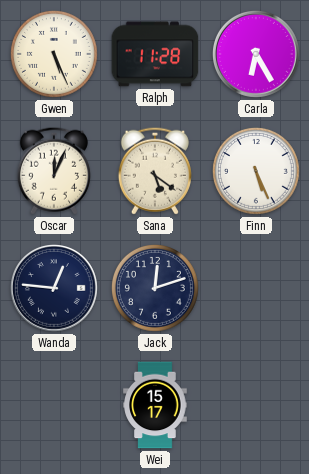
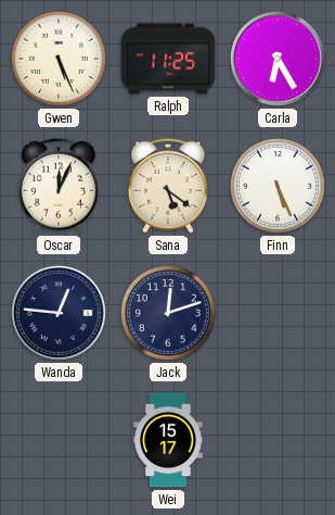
Ralph: 11:28 -> 11:25
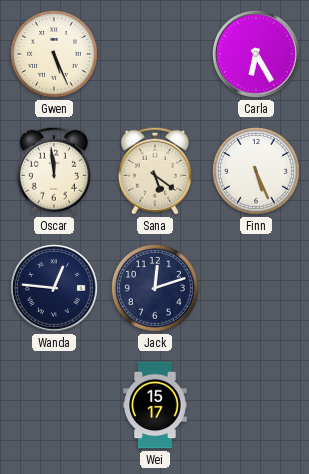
Ralph: 11:25 -> none
Oscar: 12:04 -> 11:59
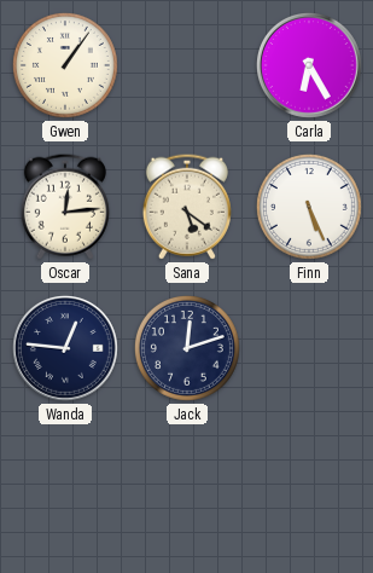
Gwen: 5:26 -> 1:06
Oscar: 11:59 -> 12:14
Wei: 15:17 -> none
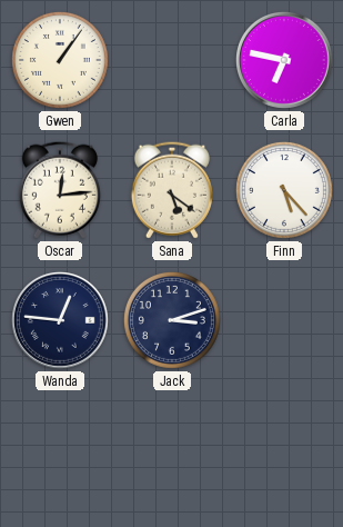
Carla: 6:25 -> 6:47
Finn: 5:26 -> 5:23
Jack: 12:12 -> 3:12
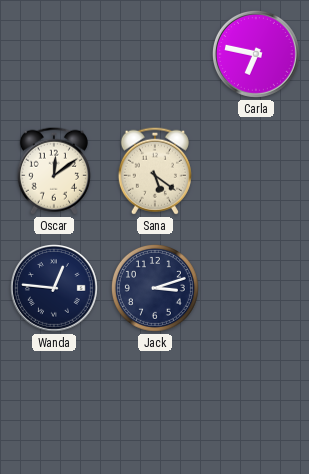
Gwen: 1:06 -> none
Oscar: 12:14 -> 12:09
Finn: 5:23 -> none
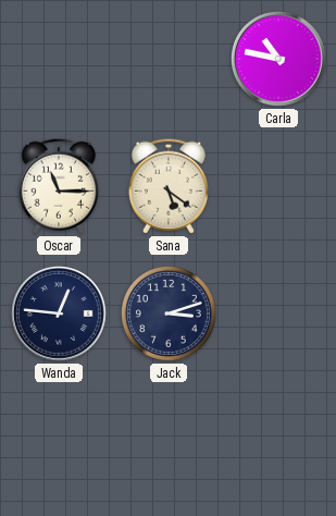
Carla: 6:47 -> 10:47
Oscar: 12:09 -> 11:15
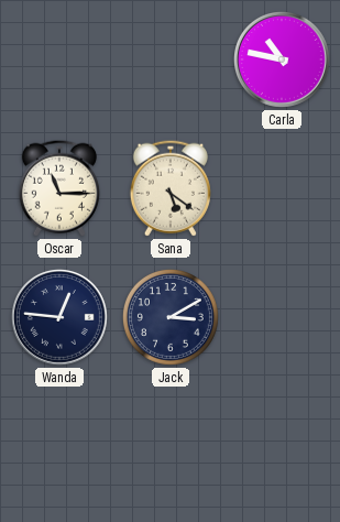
Jack: 3:12 -> 3:10
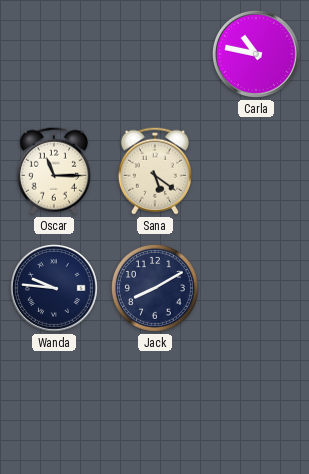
Wanda: 12:46 -> 9:46
Jack: 3:10 -> 8:10
